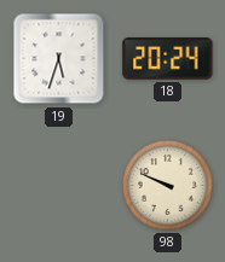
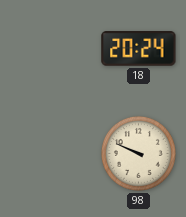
19: 5:33 -> none
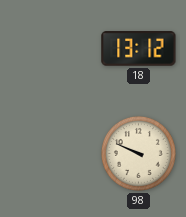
18: 20:24 -> 13:12
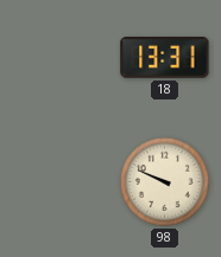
18: 13:12 -> 13:31
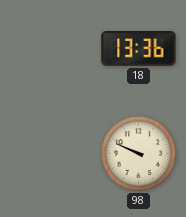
18: 13:31 -> 13:36
